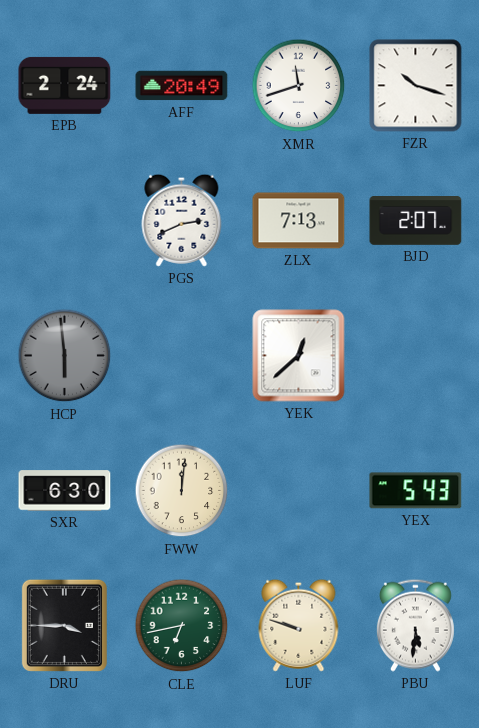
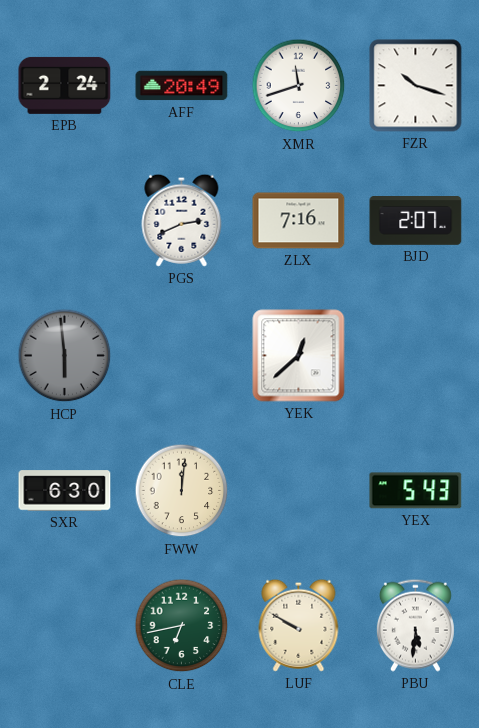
ZLX: 7:13 -> 7:16
DRU: 3:45 -> none
LUF: 9:48 -> 9:50
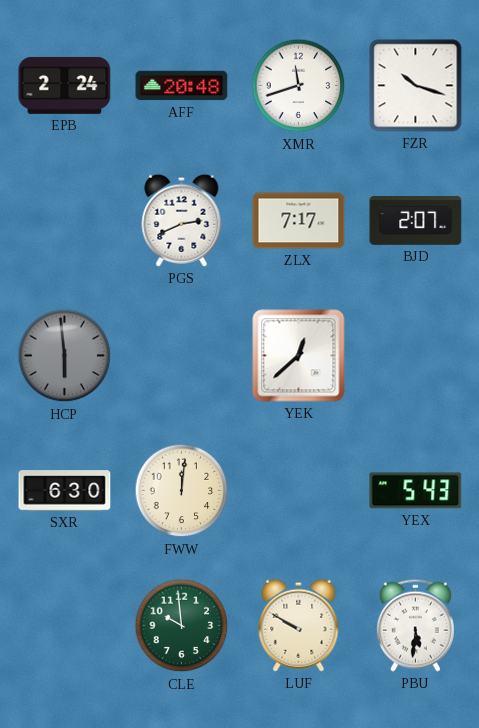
AFF: 20:49 -> 20:48
ZLX: 7:16 -> 7:17
CLE: 6:43 -> 9:59
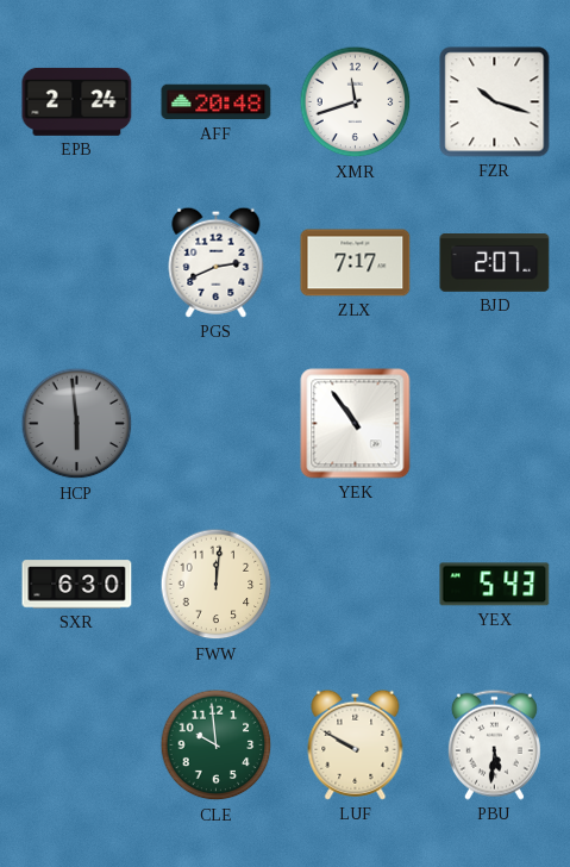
YEK: 12:38 -> 10:54
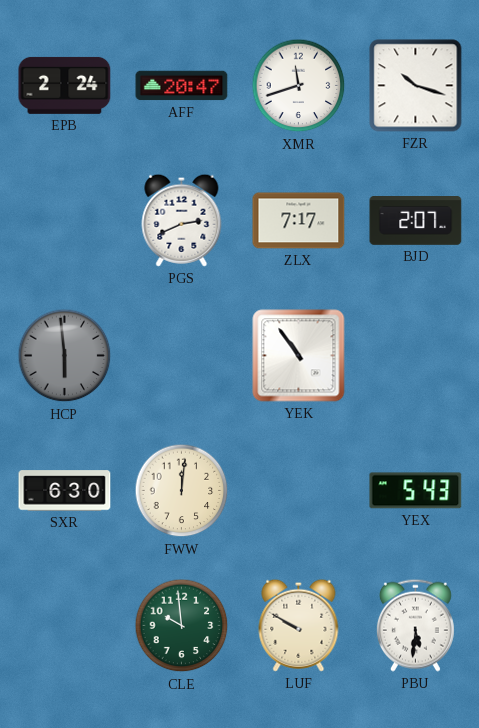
AFF: 20:48 -> 20:47
